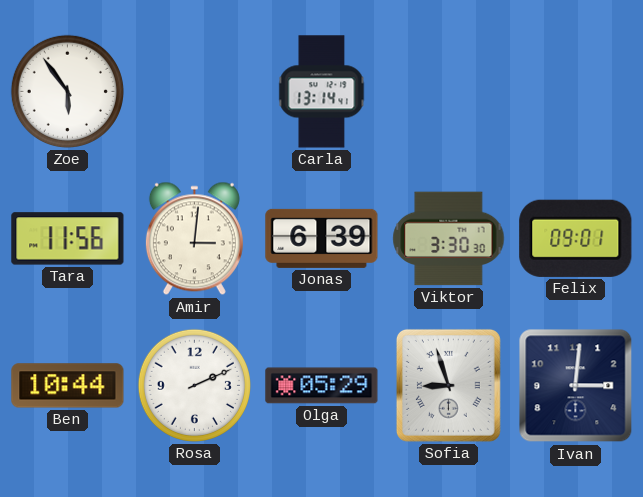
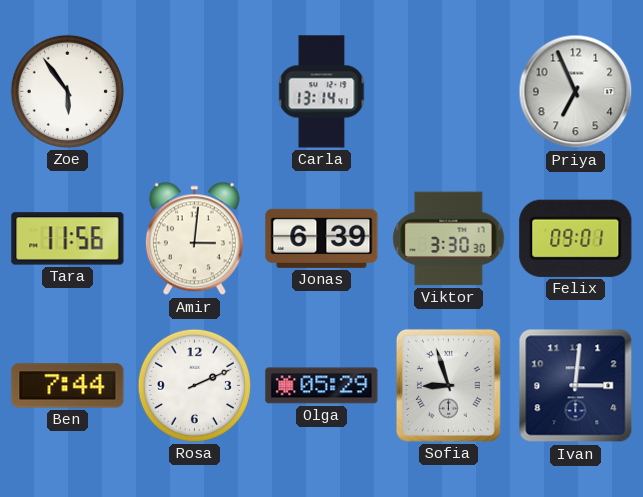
Priya: none -> 6:56
Ben: 10:44 -> 7:44
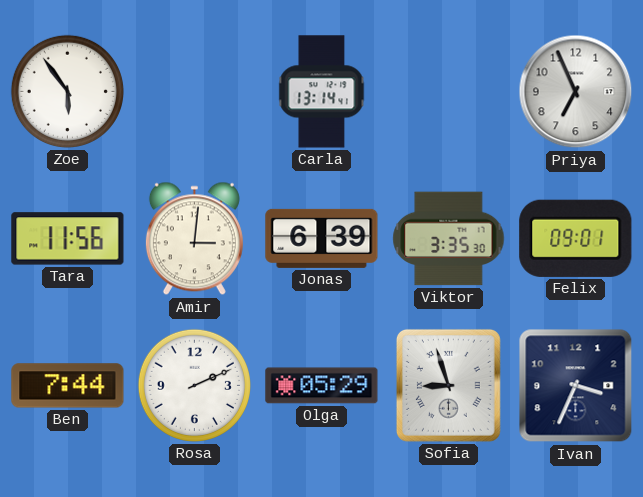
Viktor: 3:30 -> 3:35
Ivan: 3:01 -> 3:34
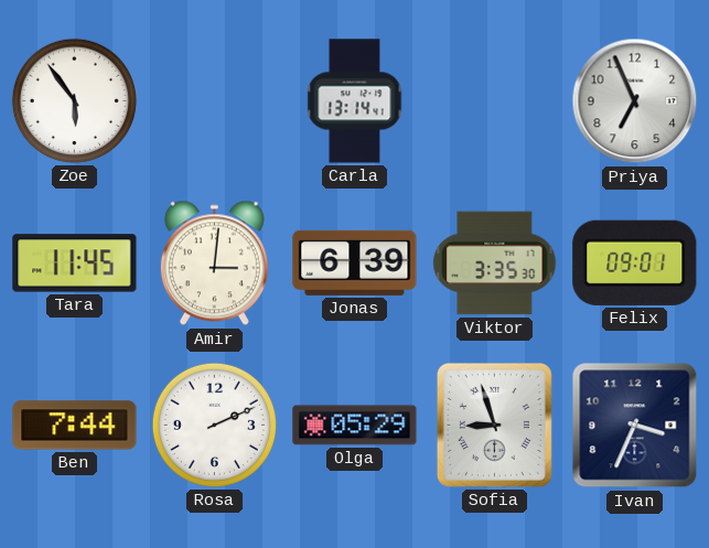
Tara: 11:56 -> 11:45
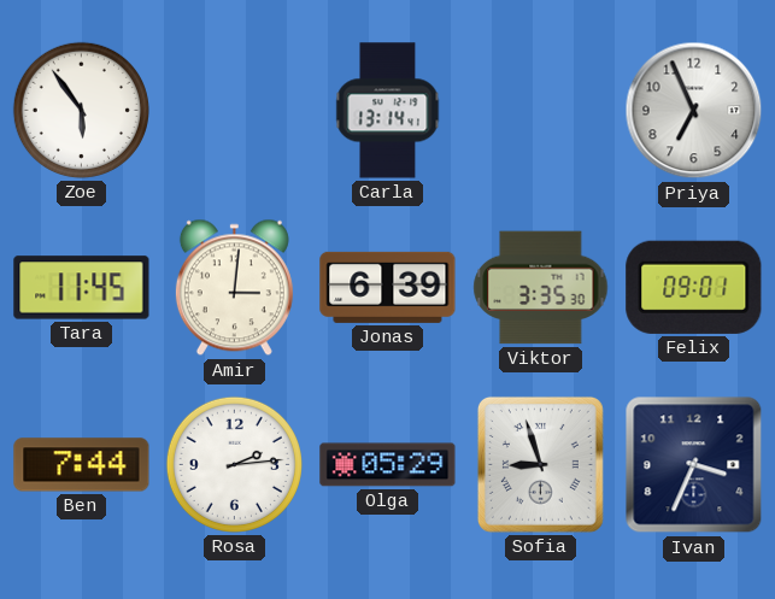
Rosa: 2:11 -> 2:14
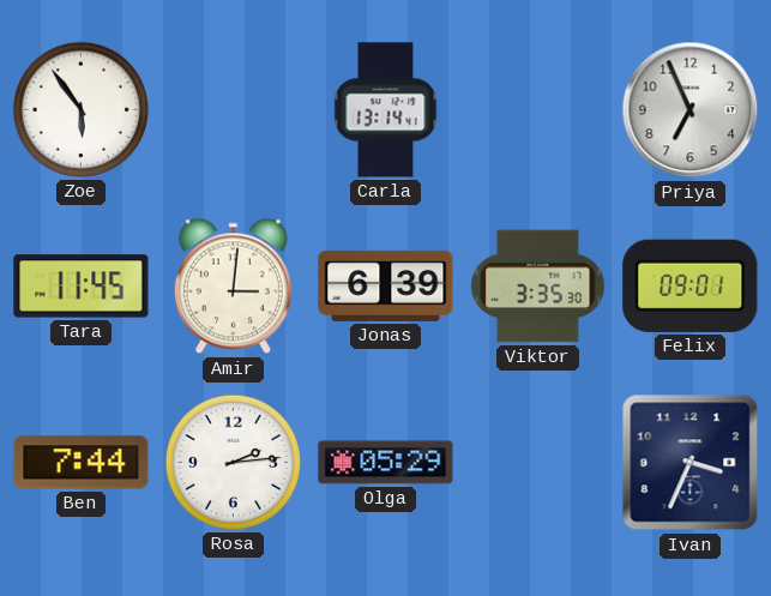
Sofia: 8:57 -> none
